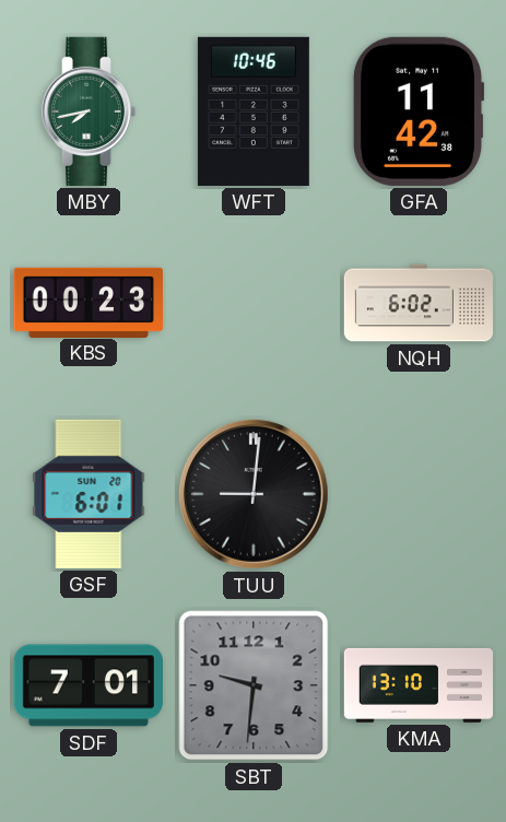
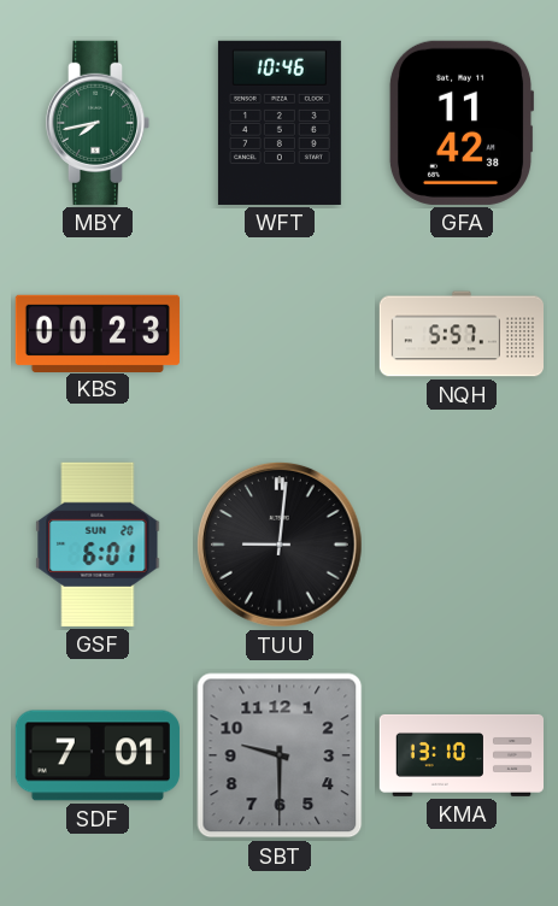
NQH: 6:02 -> 5:57
SBT: 9:31 -> 9:30
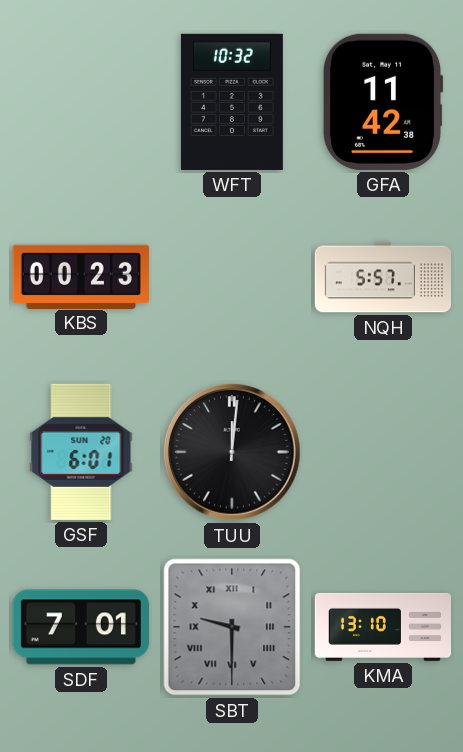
MBY: 7:43 -> none
WFT: 10:46 -> 10:32
TUU: 9:01 -> 12:01
SBT numerals: Arabic -> Roman
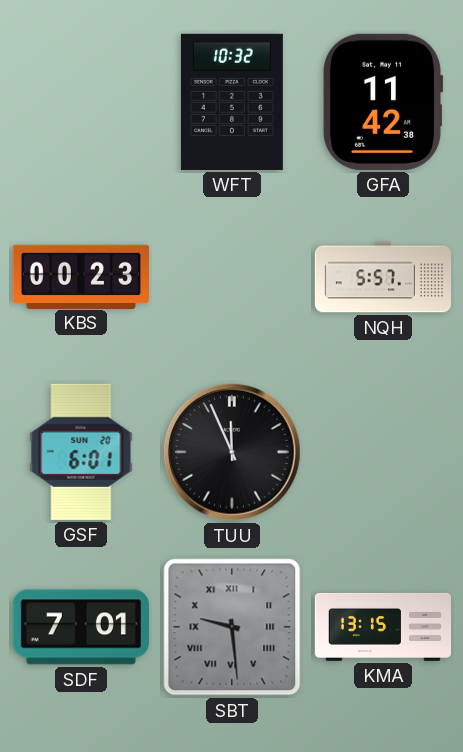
TUU: 12:01 -> 11:56
SBT: 9:30 -> 9:29
KMA: 13:10 -> 13:15
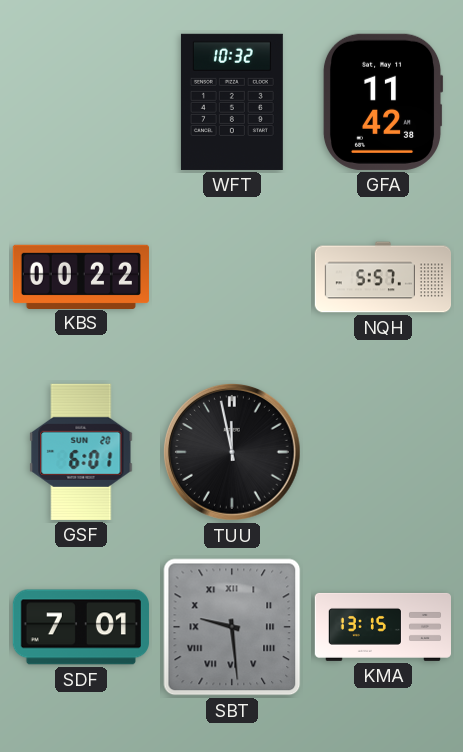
KBS: 00:23 -> 00:22
TUU: 11:56 -> 11:58
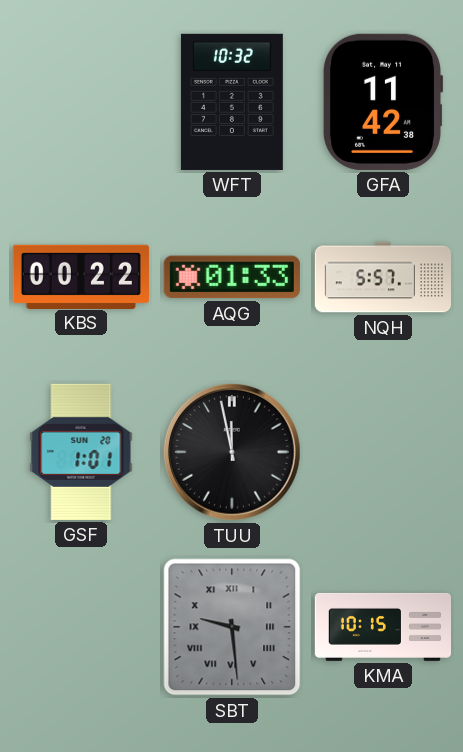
AQG: none -> 01:33
GSF: 6:01 -> 1:01
SDF: 7:01 -> none
KMA: 13:15 -> 10:15
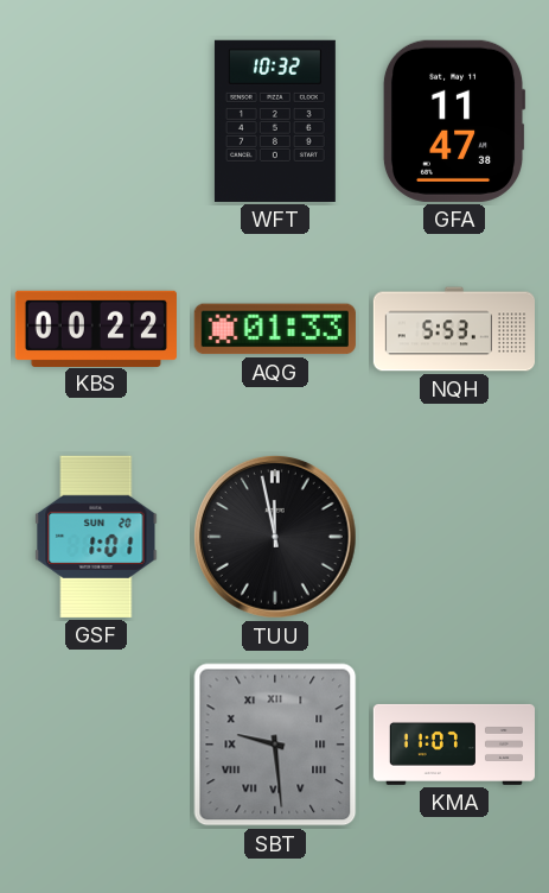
GFA: 11:42 -> 11:47
NQH: 5:57 -> 5:53
KMA: 10:15 -> 11:07
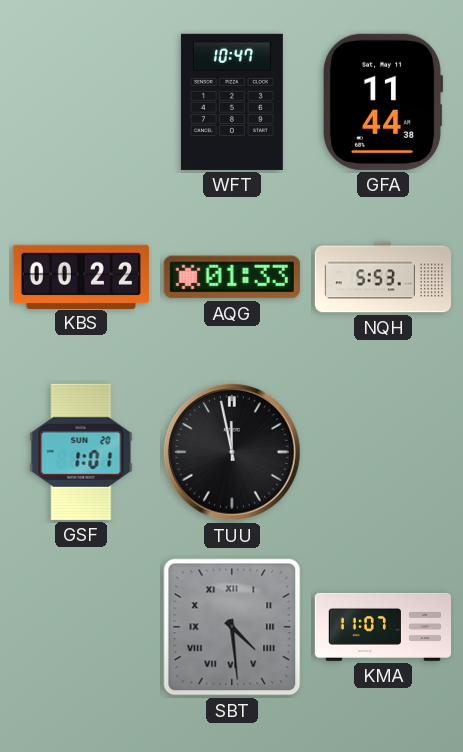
WFT: 10:32 -> 10:47
GFA: 11:47 -> 11:44
SBT: 9:29 -> 4:29
